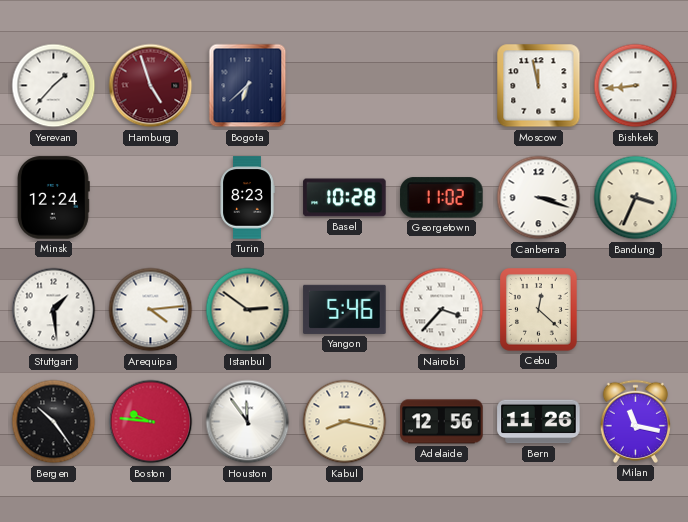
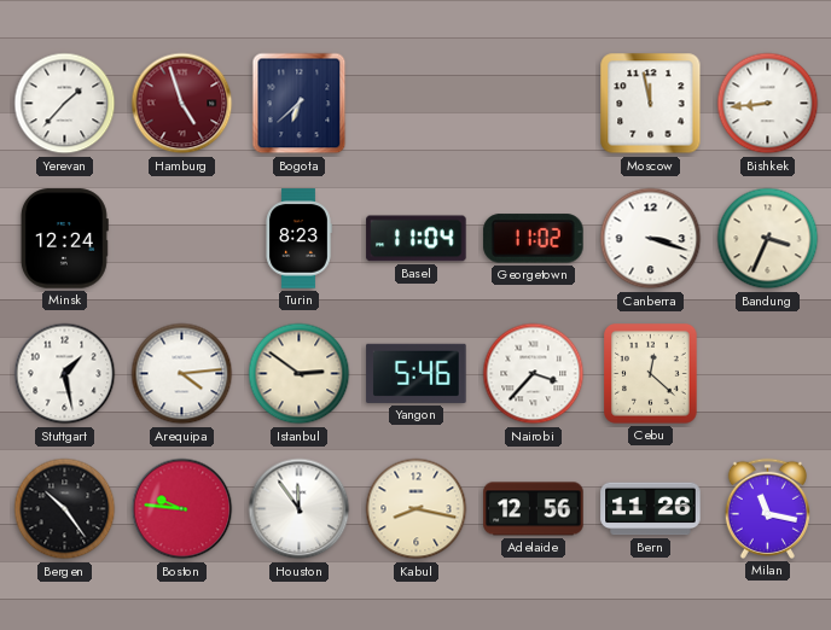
Basel: 10:28 -> 11:04
Stuttgart: 1:29 -> 1:28
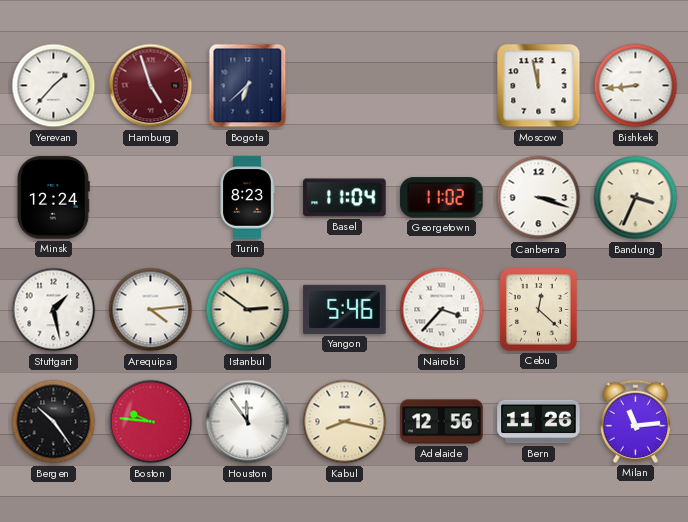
Milan: 11:17 -> 11:14
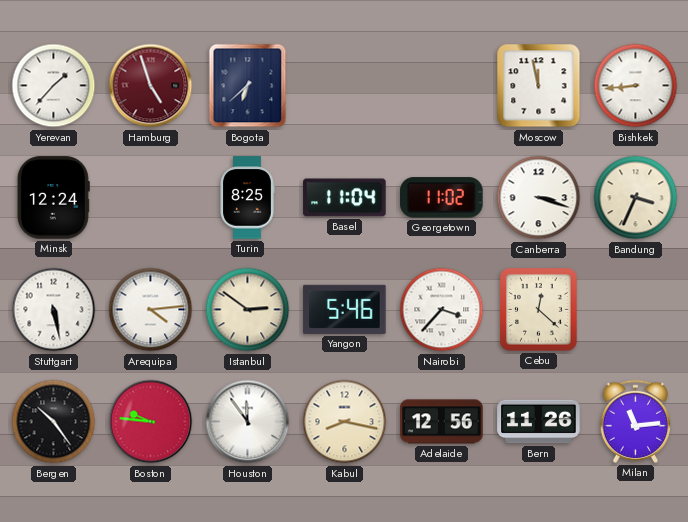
Turin: 8:23 -> 8:25
Stuttgart: 1:28 -> 5:28
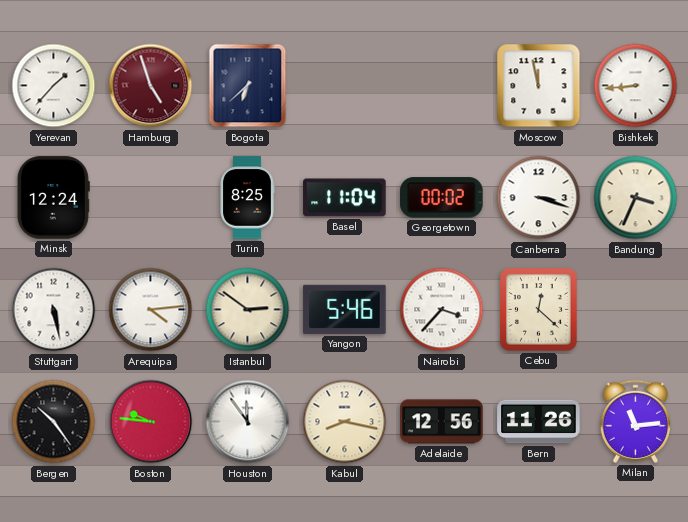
Georgetown: 11:02 -> 00:02
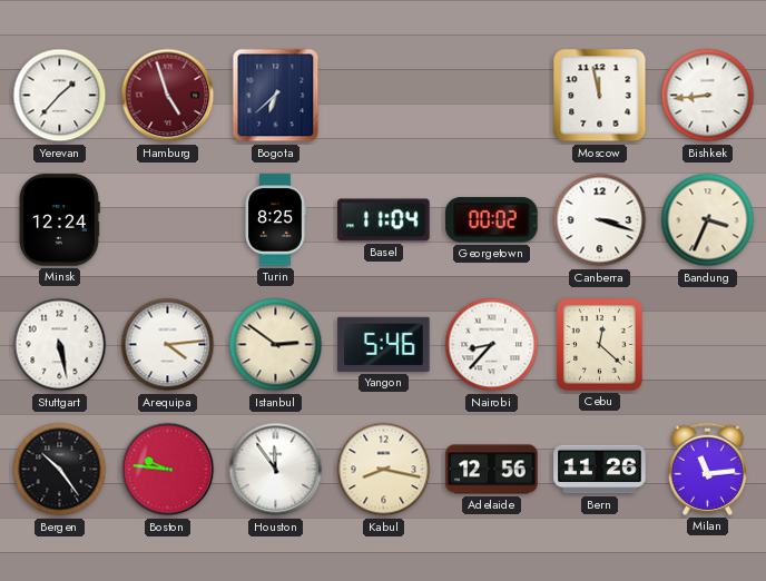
Nairobi: 3:37 -> 8:37
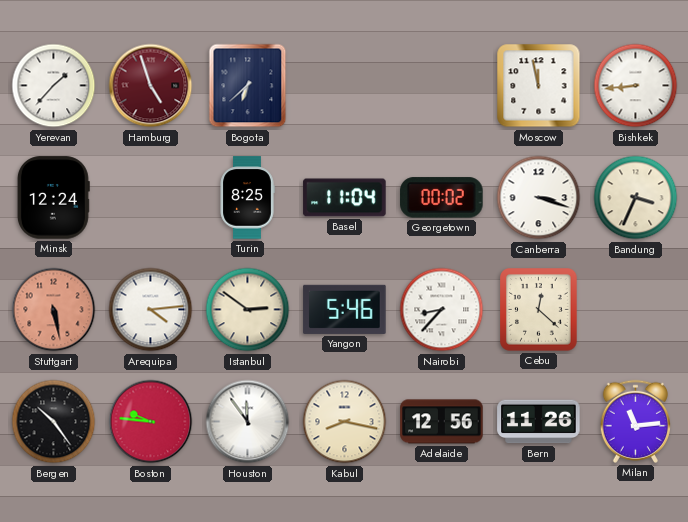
Stuttgart dial: white -> salmon
